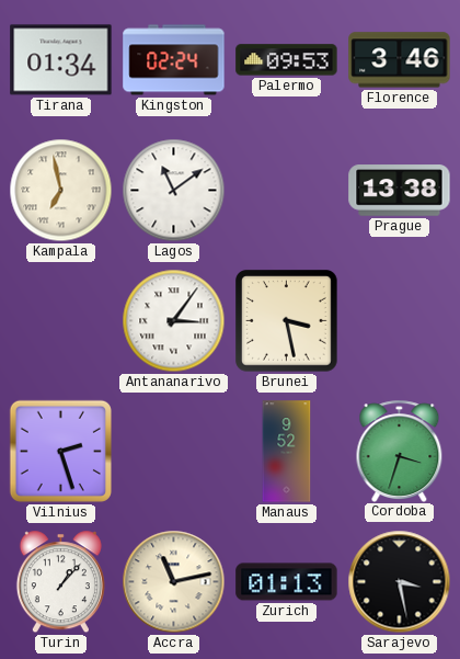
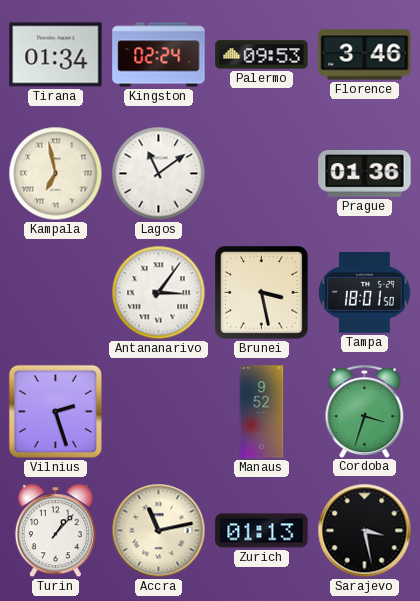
Prague: 13:38 -> 01:36
Tampa: none -> 18:01
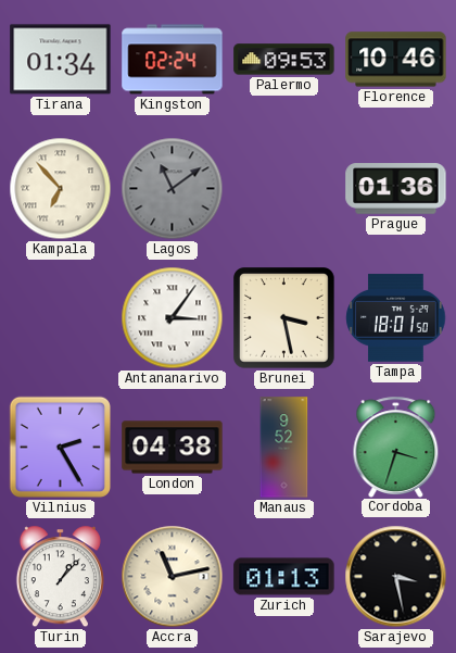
Florence: 3:46 -> 10:46
Kampala: 6:58 -> 6:53
Lagos dial: white -> grey
Vilnius: 2:27 -> 2:25
London: none -> 04:38
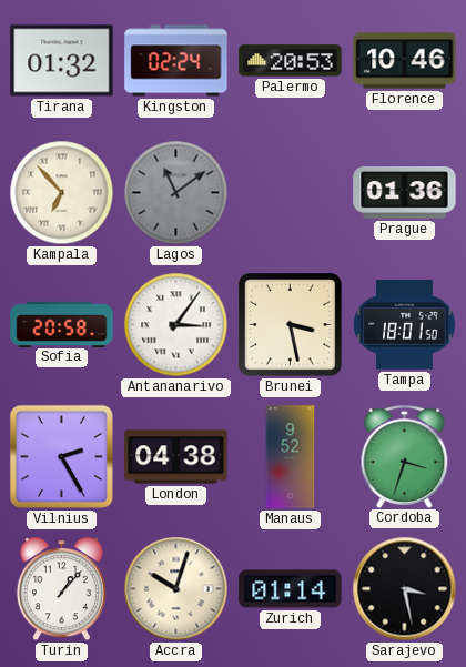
Tirana: 01:34 -> 01:32
Palermo: 09:53 -> 20:53
Sofia: none -> 20:58
Accra: 11:13 -> 10:03
Zurich: 01:13 -> 01:14
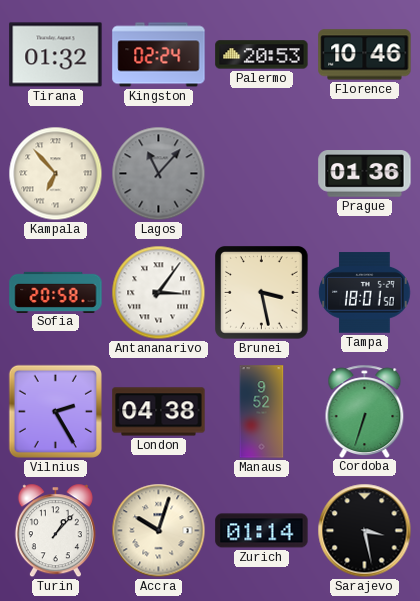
Lagos: 11:09 -> 11:07
Cordoba: 3:33 -> 6:33
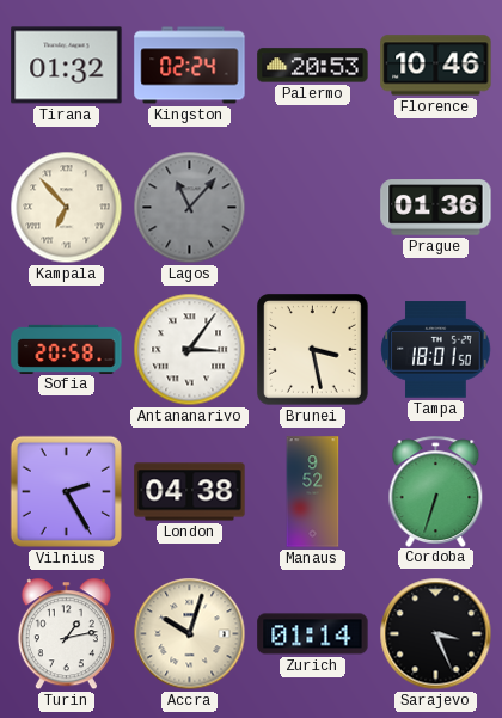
Turin: 1:07 -> 1:13
Sarajevo: 3:28 -> 3:26
